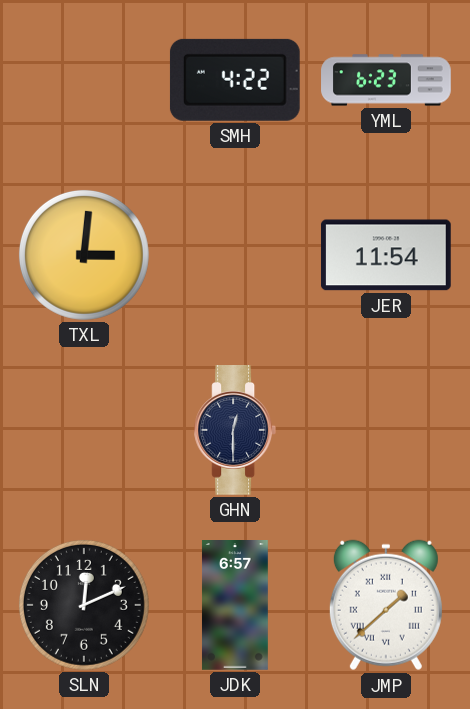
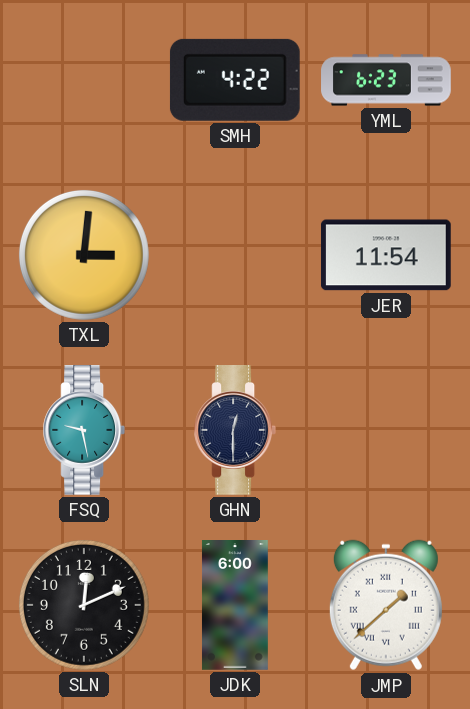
FSQ: none -> 9:28
JDK: 6:57 -> 6:00
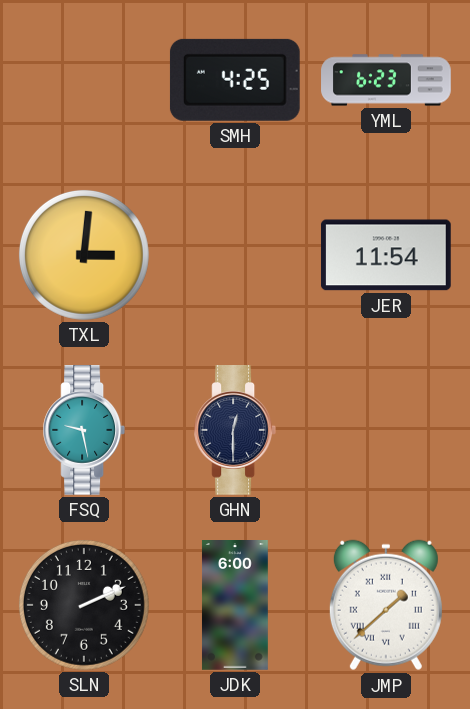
SMH: 4:22 -> 4:25
SLN: 12:11 -> 2:11
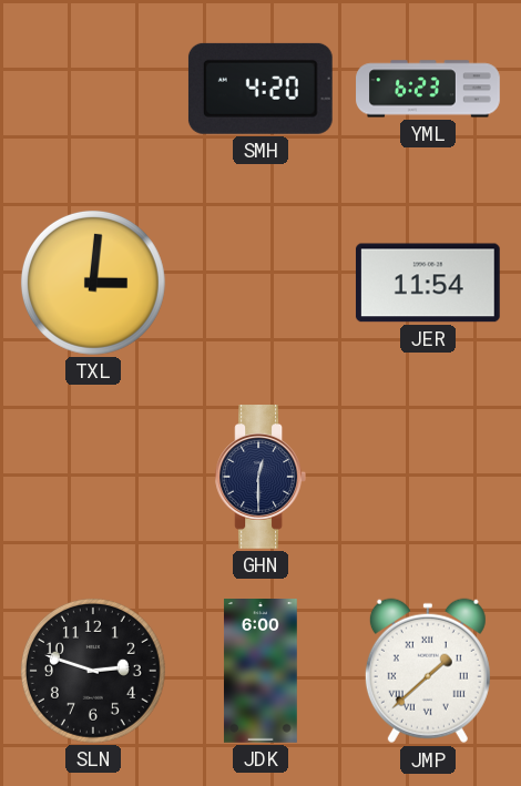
SMH: 4:25 -> 4:20
FSQ: 9:28 -> none
SLN: 2:11 -> 2:48
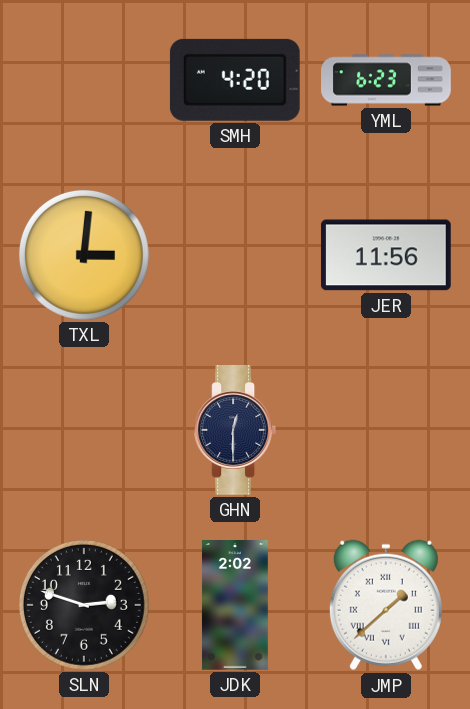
JER: 11:54 -> 11:56
JDK: 6:00 -> 2:02
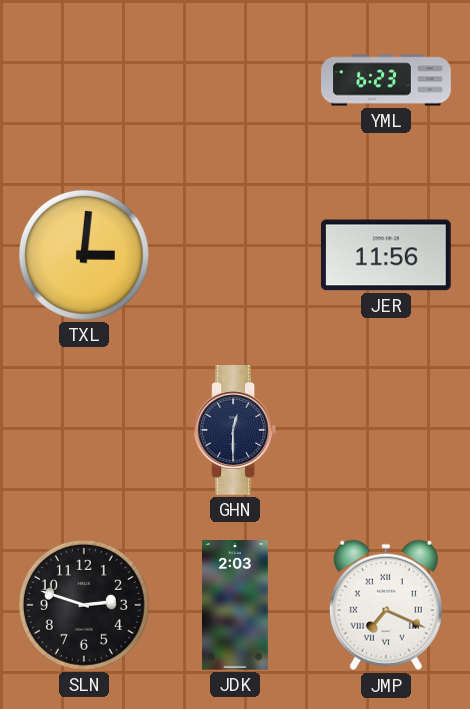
SMH: 4:20 -> none
JDK: 2:02 -> 2:03
JMP: 1:38 -> 7:19
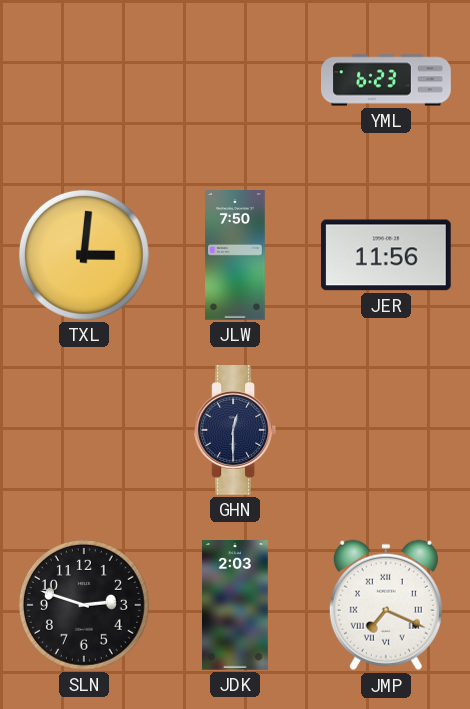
JLW: none -> 7:50
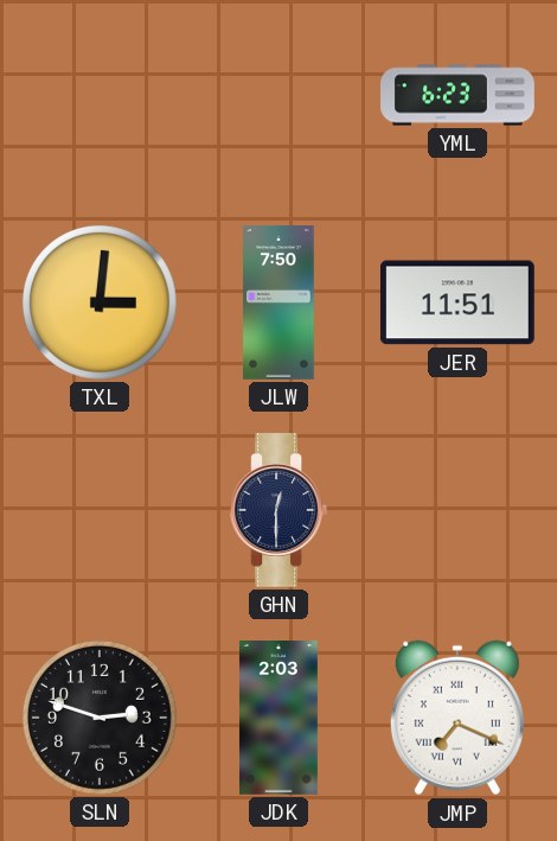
JER: 11:56 -> 11:51
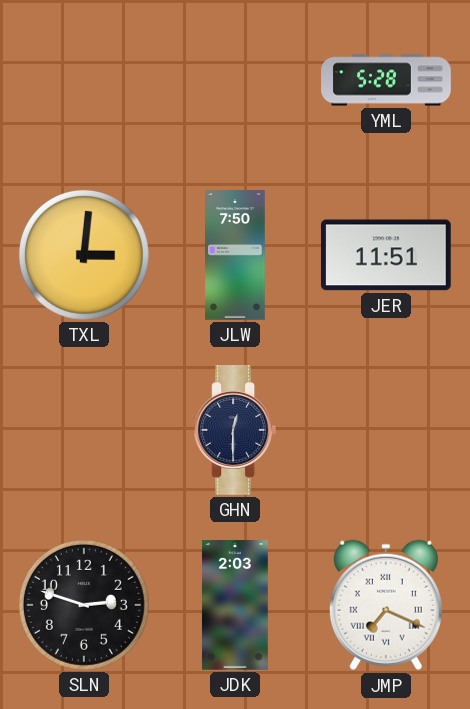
YML: 6:23 -> 5:28
